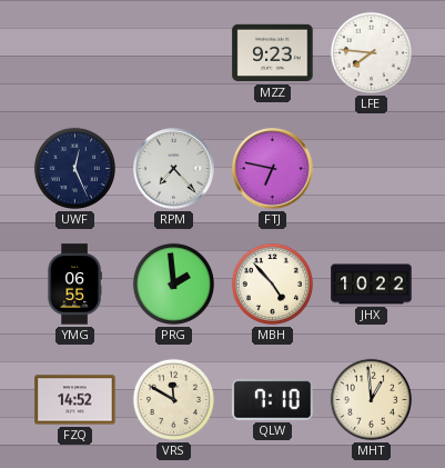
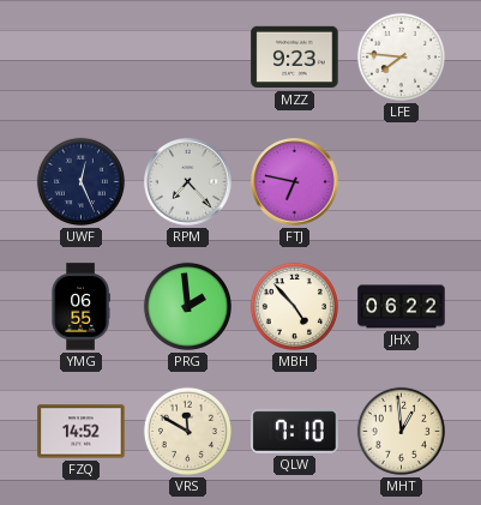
JHX: 10:22 -> 06:22
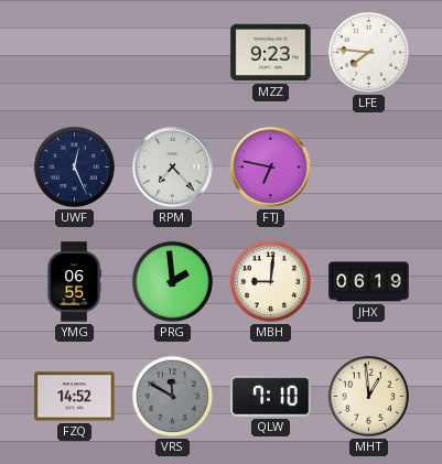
MBH: 4:53 -> 9:01
JHX: 06:22 -> 06:19
VRS dial: cream -> grey
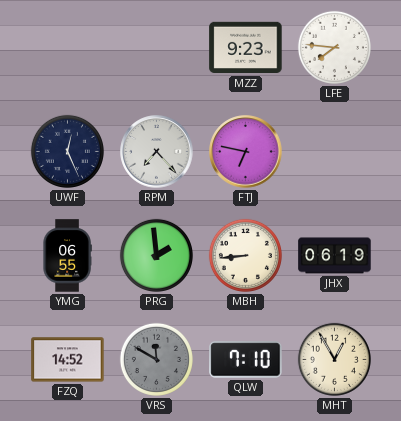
MBH: 9:01 -> 8:44
MHT: 12:59 -> 12:55
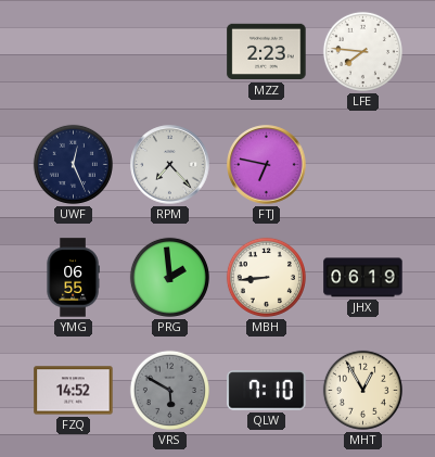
MZZ: 9:23 -> 2:23
VRS: 11:50 -> 5:50
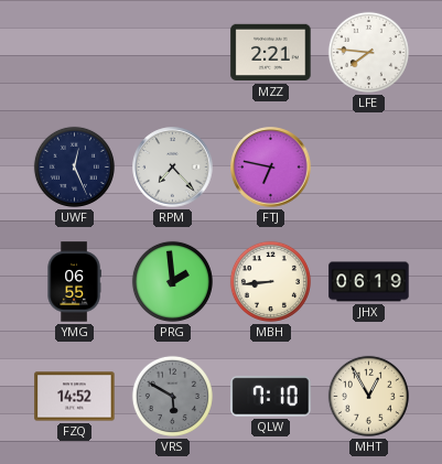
MZZ: 2:23 -> 2:21
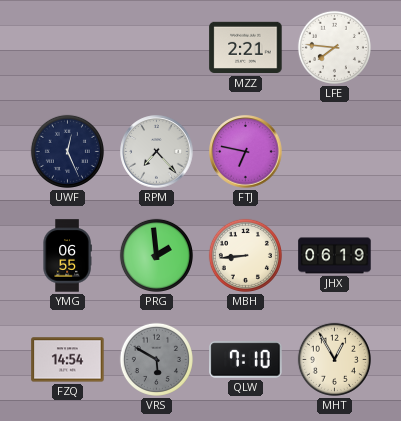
FZQ: 14:52 -> 14:54
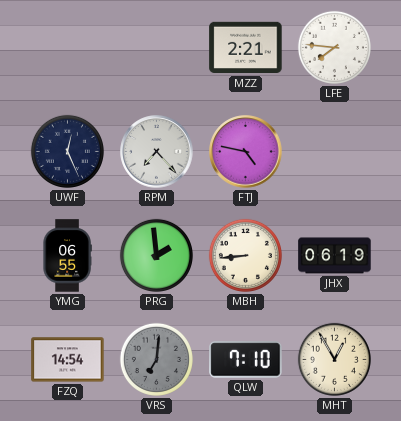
FTJ: 6:47 -> 4:47
VRS: 5:50 -> 7:01
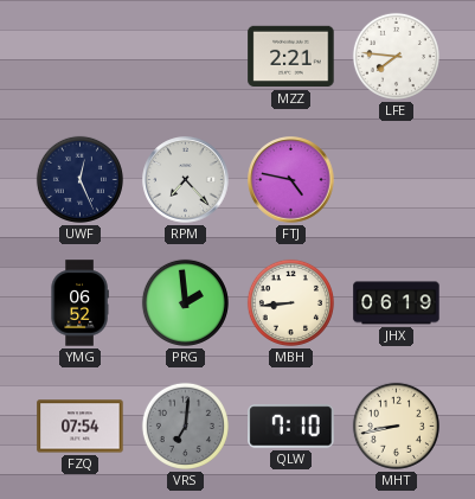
YMG: 06:55 -> 06:52
FZQ: 14:54 -> 07:54
MHT: 12:55 -> 8:43
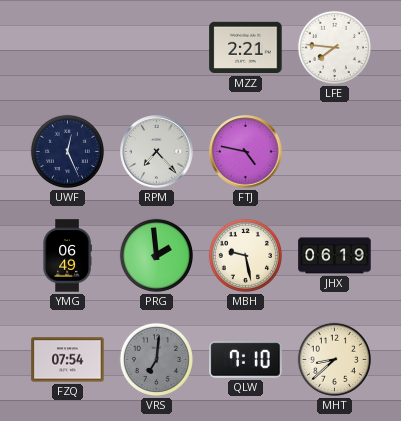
YMG: 06:52 -> 06:49
MBH: 8:44 -> 9:28
MHT: 8:43 -> 8:38
